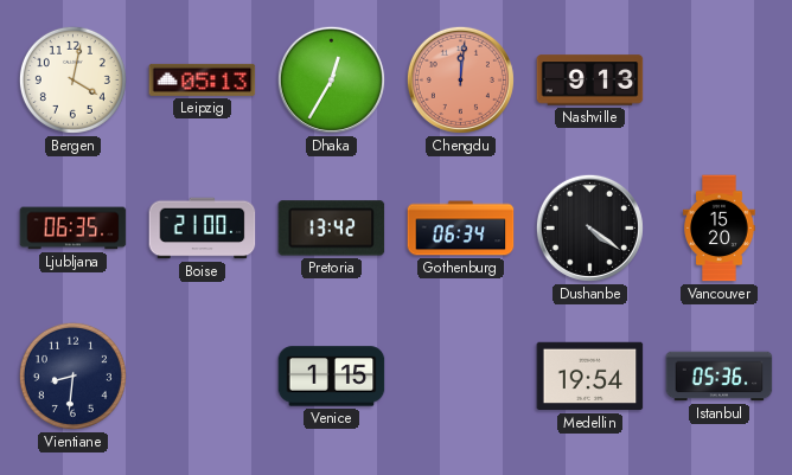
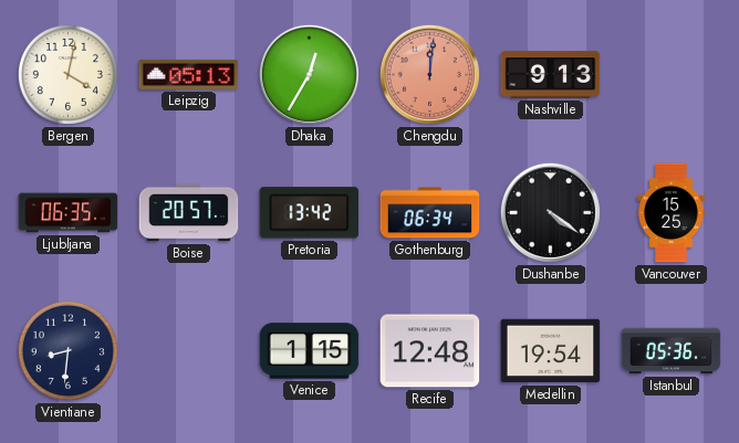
Boise: 21:00 -> 20:57
Vancouver: 15:20 -> 15:25
Recife: none -> 12:48
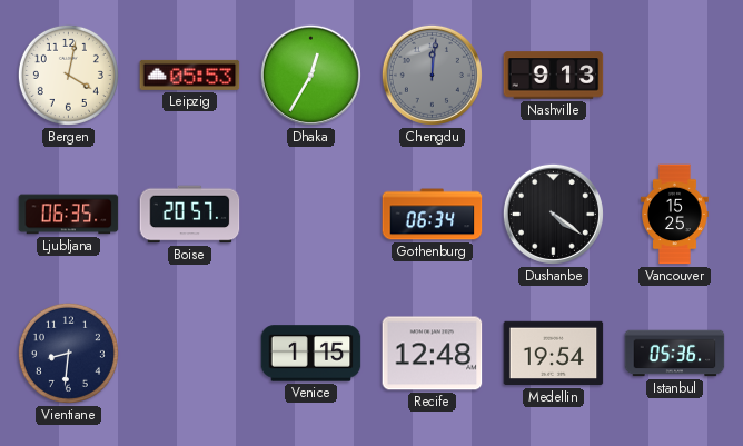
Leipzig: 05:13 -> 05:53
Chengdu dial: salmon -> grey
Pretoria: 13:42 -> none
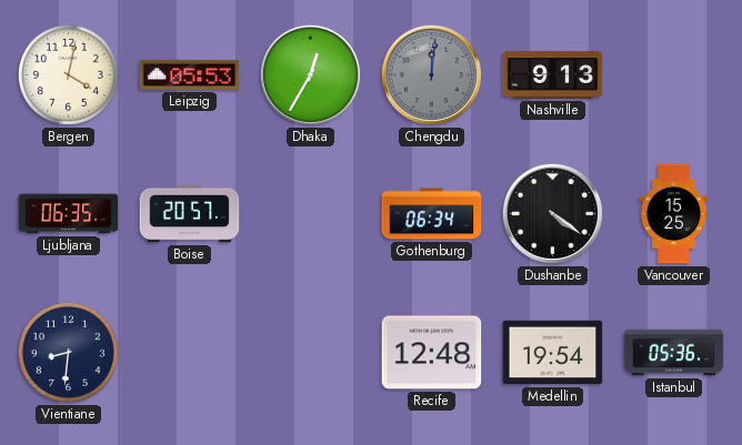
Venice: 1:15 -> none
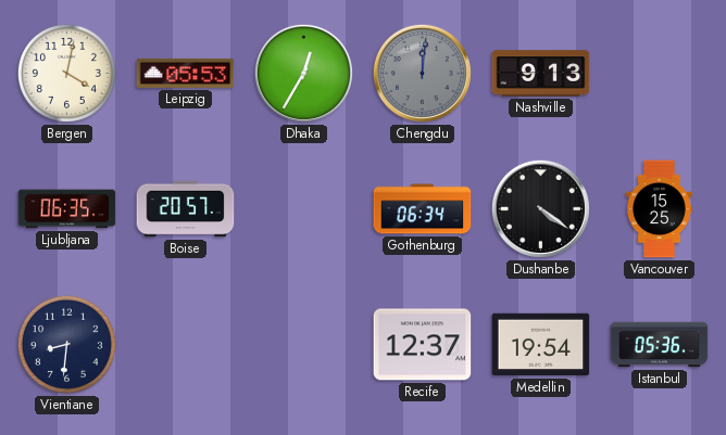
Recife: 12:48 -> 12:37
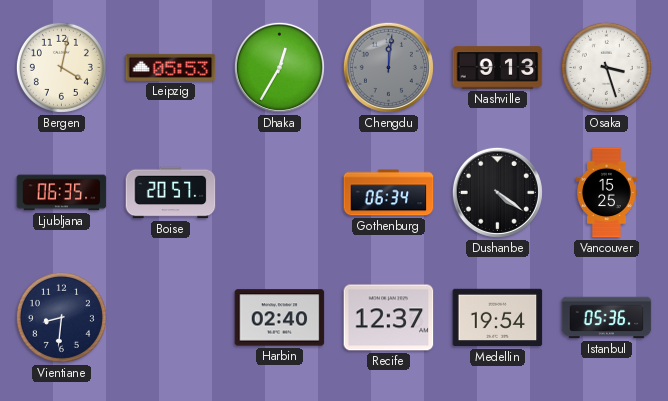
Osaka: none -> 3:27
Harbin: none -> 02:40
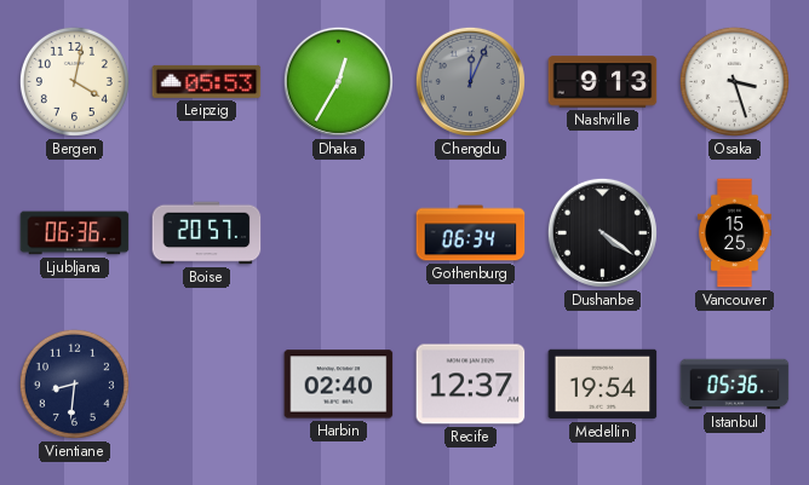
Chengdu: 12:01 -> 12:04
Ljubljana: 06:35 -> 06:36
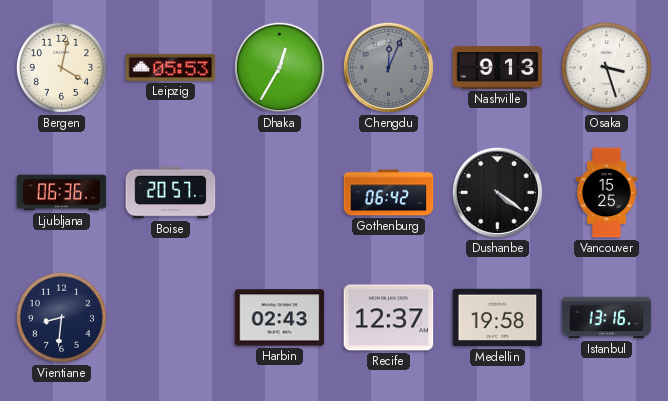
Gothenburg: 06:34 -> 06:42
Harbin: 02:40 -> 02:43
Medellin: 19:54 -> 19:58
Istanbul: 05:36 -> 13:16
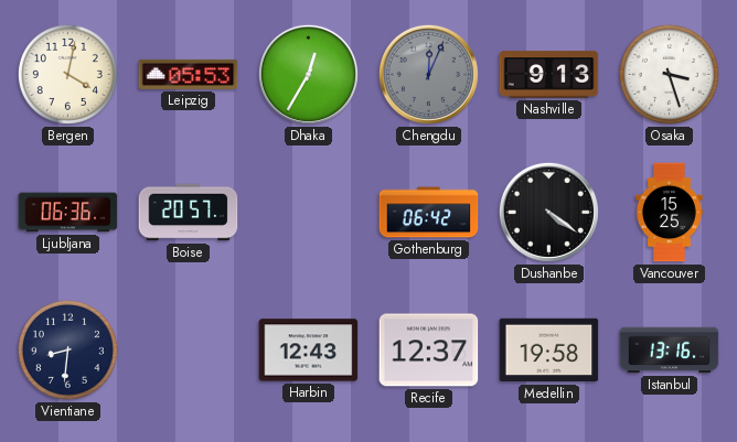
Harbin: 02:43 -> 12:43
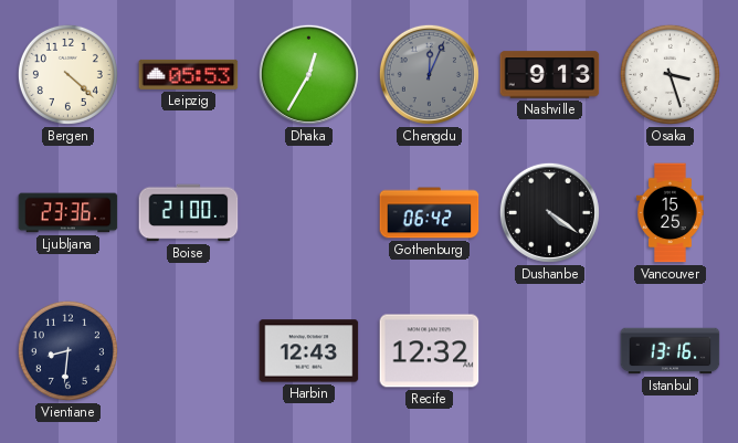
Bergen: 4:02 -> 4:22
Ljubljana: 06:36 -> 23:36
Boise: 20:57 -> 21:00
Recife: 12:37 -> 12:32
Medellin: 19:58 -> none
